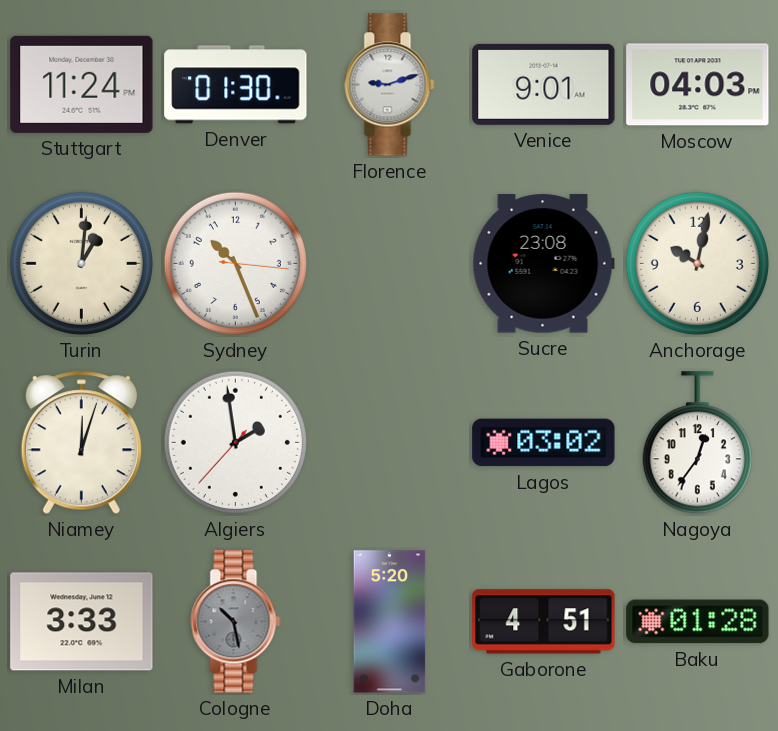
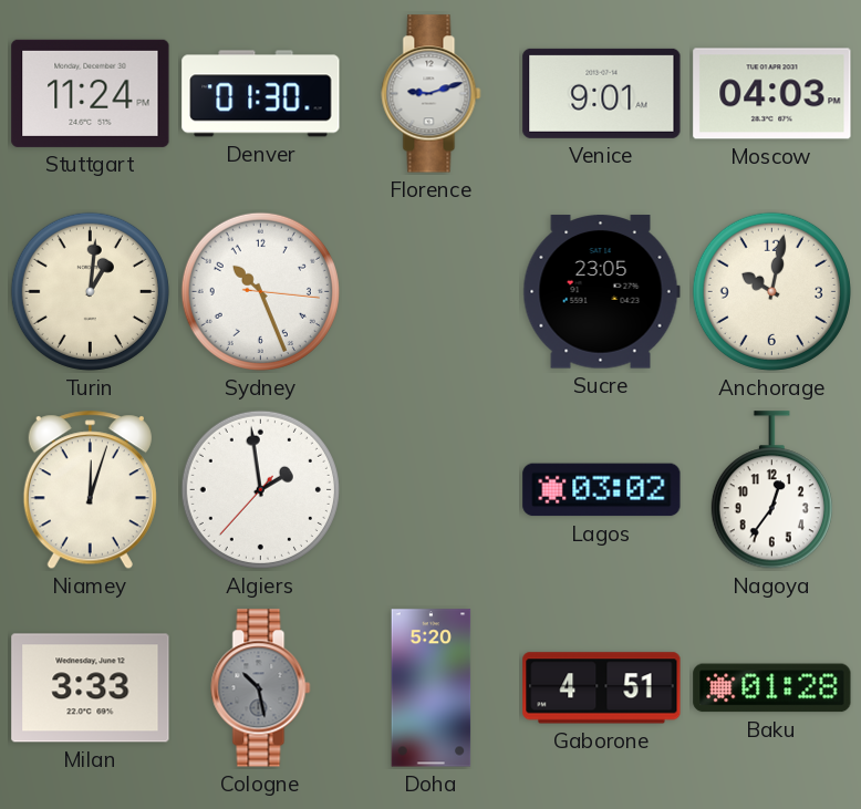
Sucre: 23:08 -> 23:05
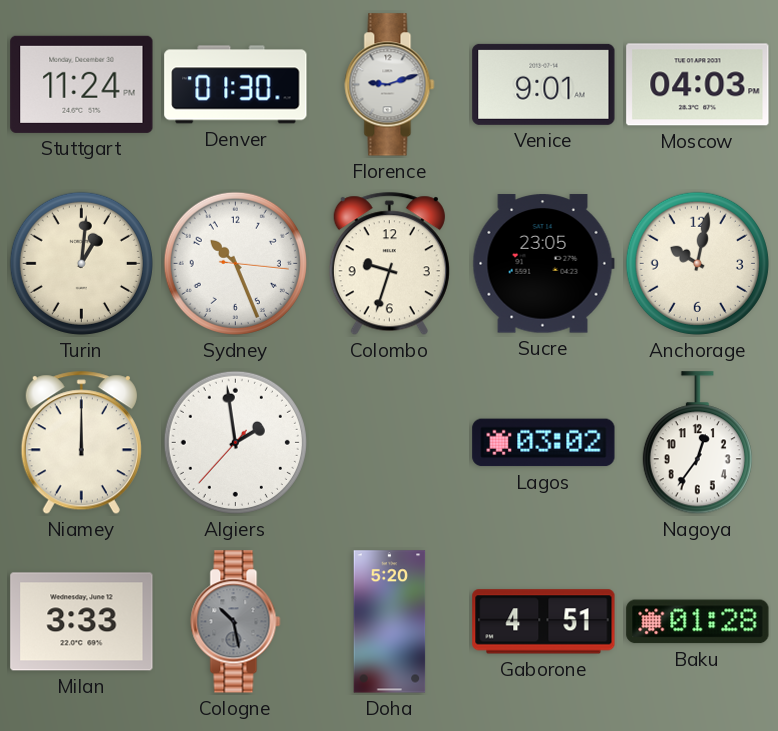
Colombo: none -> 9:33
Niamey: 12:03 -> 12:00
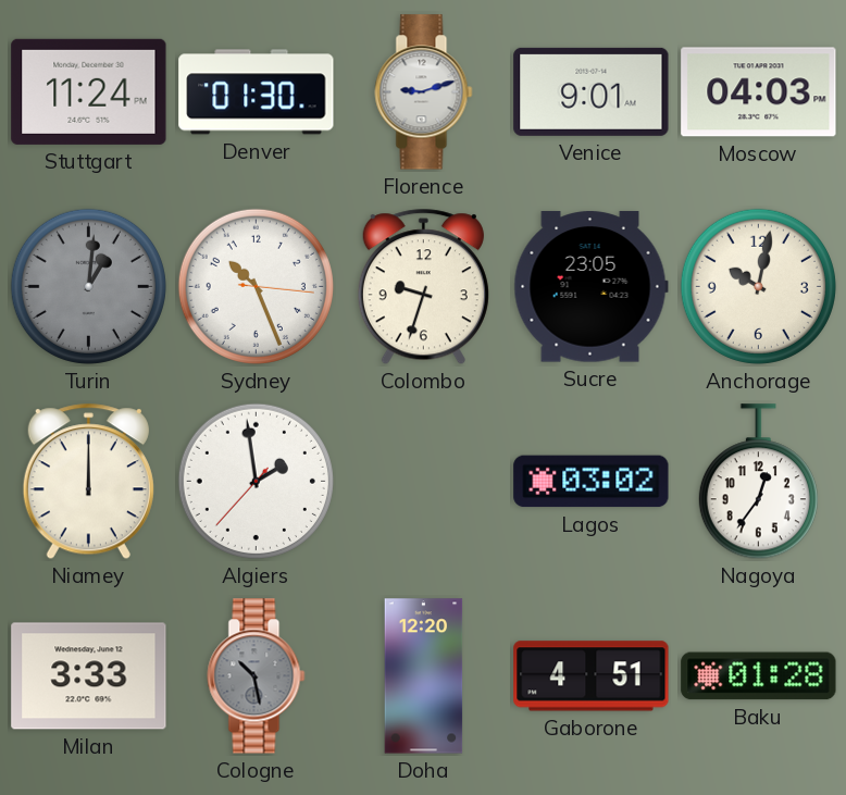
Turin dial: cream -> grey
Doha: 5:20 -> 12:20
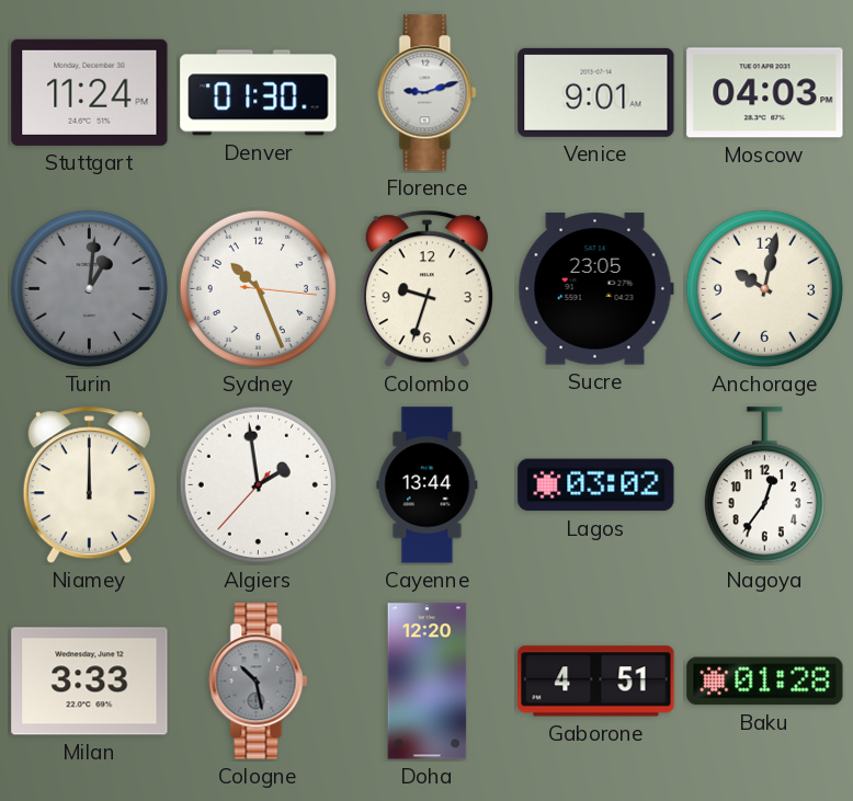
Cayenne: none -> 13:44
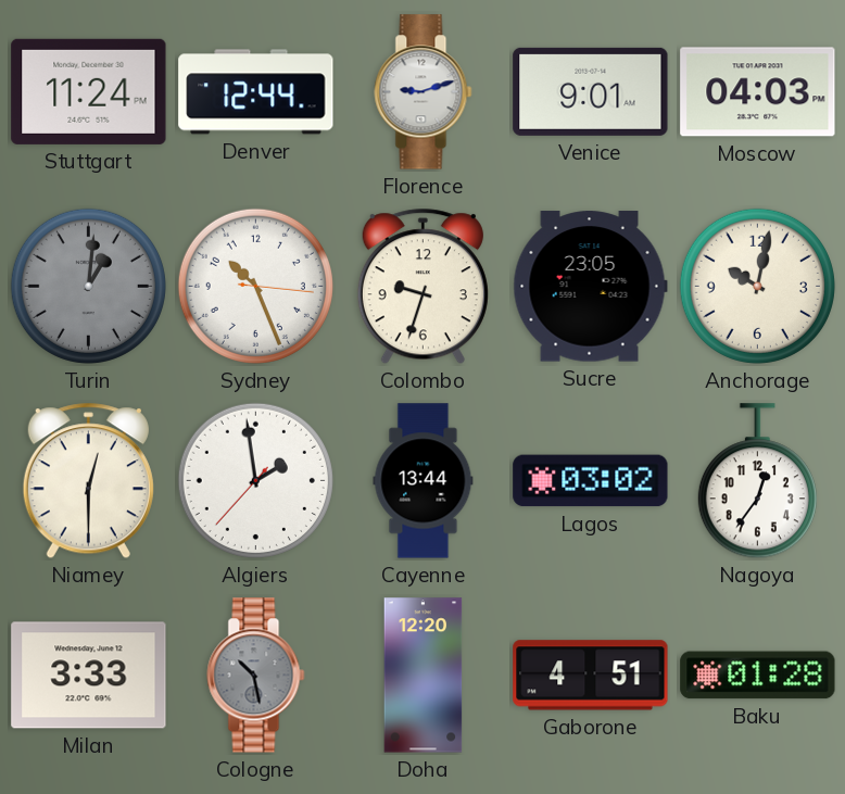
Denver: 01:30 -> 12:44
Niamey: 12:00 -> 12:30
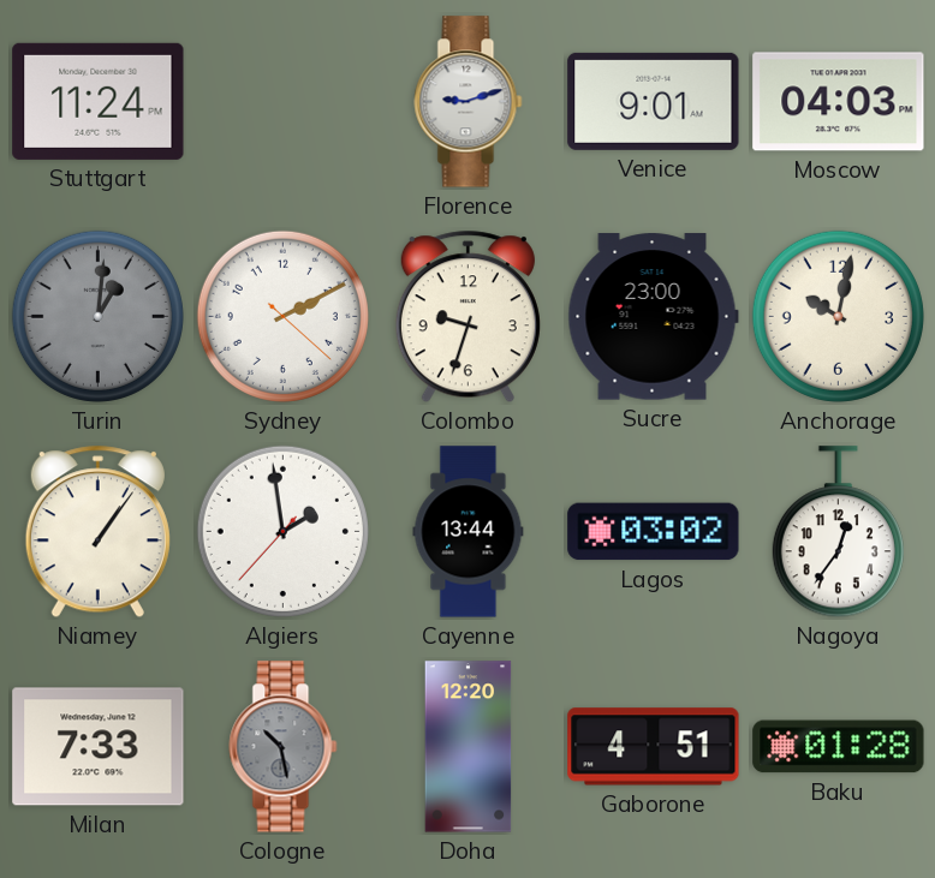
Denver: 12:44 -> none
Sydney: 10:26 -> 2:10
Sucre: 23:05 -> 23:00
Niamey: 12:30 -> 1:06
Milan: 3:33 -> 7:33
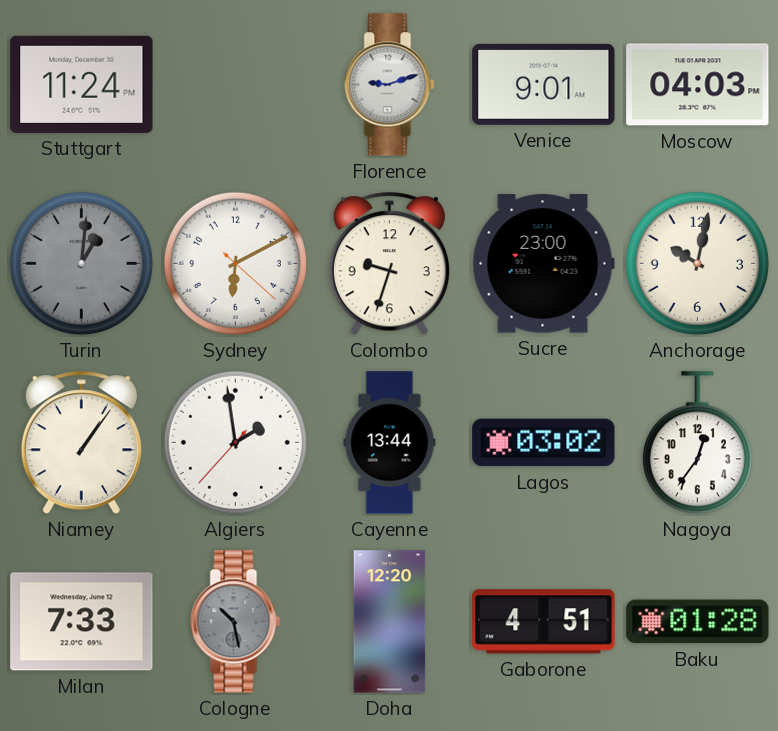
Sydney: 2:10 -> 6:10
